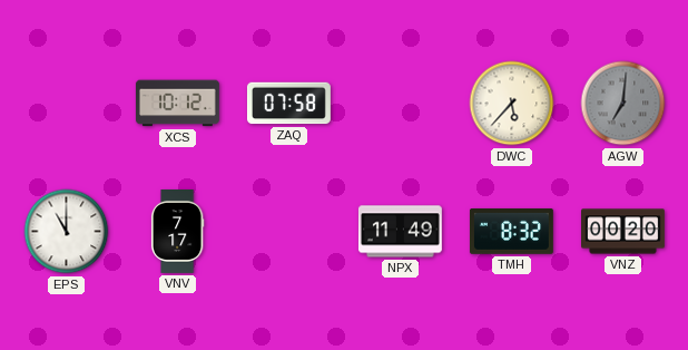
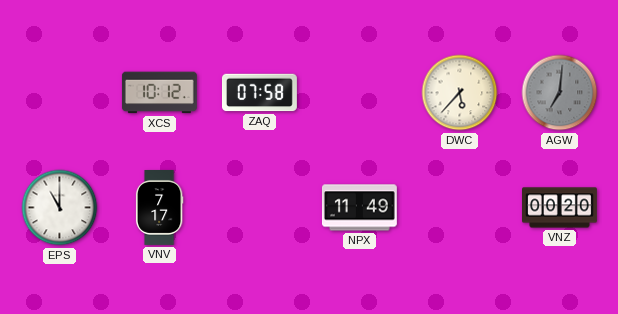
TMH: 8:32 -> none
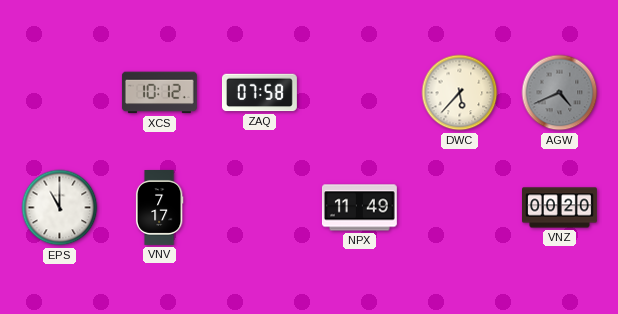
AGW: 7:01 -> 4:41
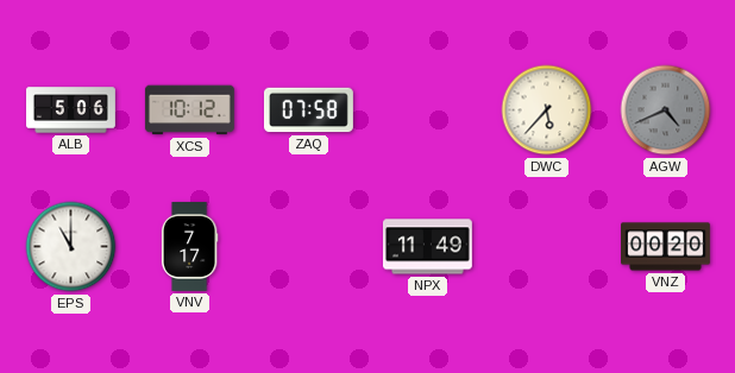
ALB: none -> 5:06
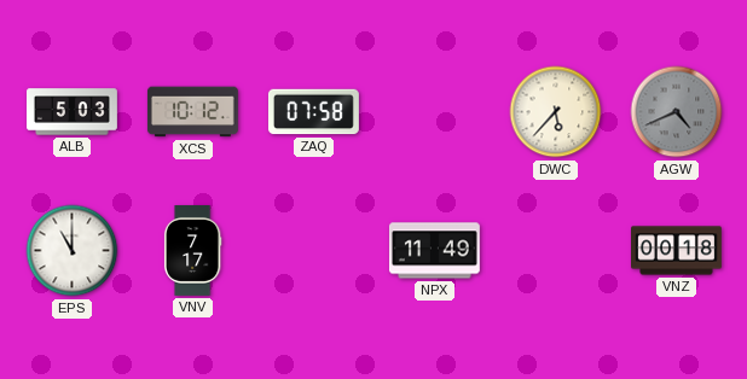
ALB: 5:06 -> 5:03
VNZ: 00:20 -> 00:18
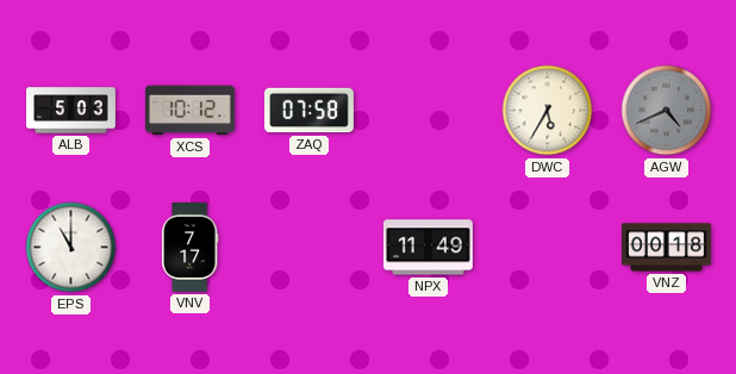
DWC: 5:37 -> 5:35
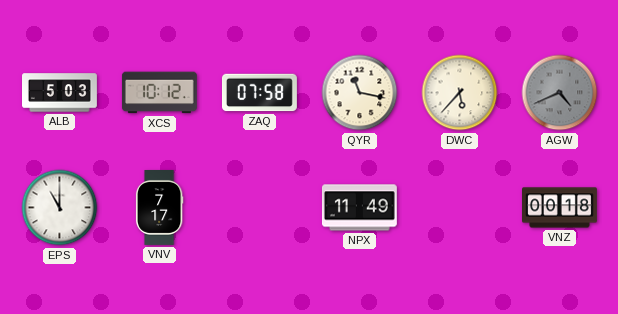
QYR: none -> 11:17
DWC: 5:35 -> 5:37
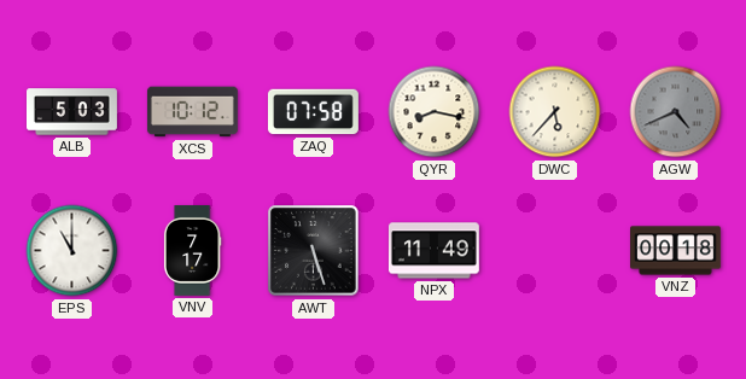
QYR: 11:17 -> 8:17
AWT: none -> 5:27
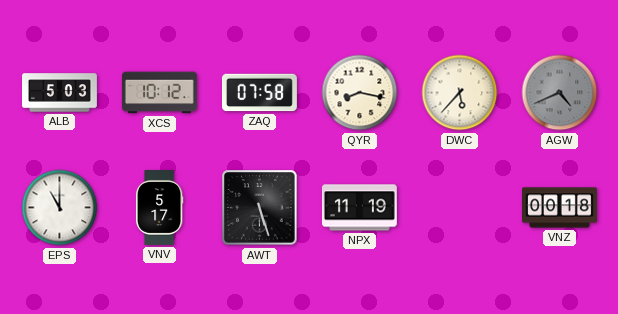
VNV: 7:17 -> 5:17
NPX: 11:49 -> 11:19
